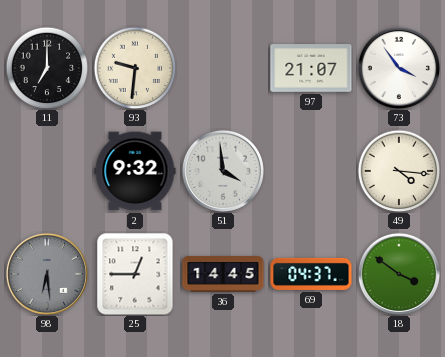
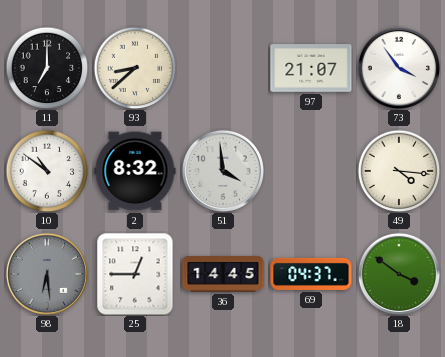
93: 9:31 -> 8:38
10: none -> 10:51
2: 9:32 -> 8:32
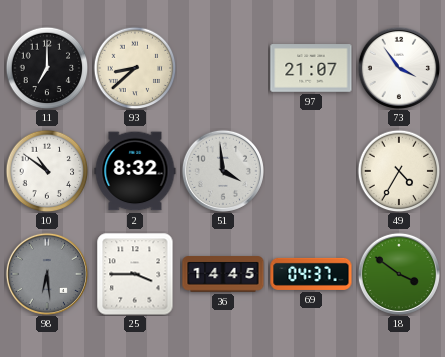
49: 4:16 -> 4:35
25: 12:45 -> 3:45
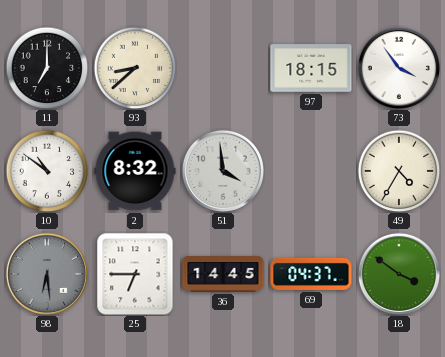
97: 21:07 -> 18:15
25: 3:45 -> 6:45
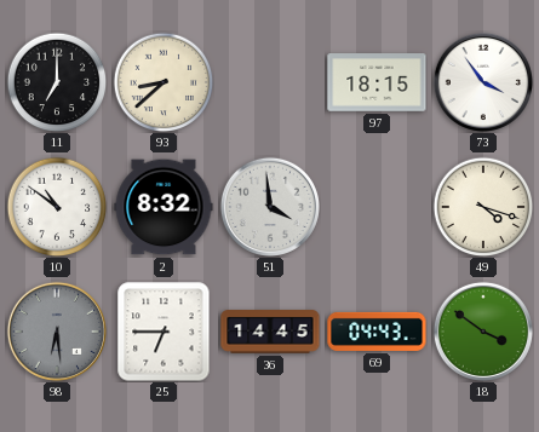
49: 4:35 -> 4:18
69: 04:37 -> 04:43
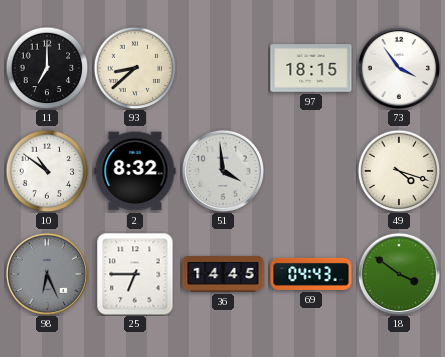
98: 6:29 -> 6:26
